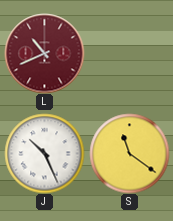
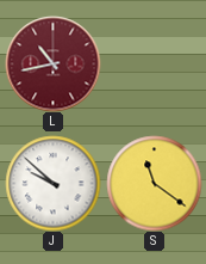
L: 10:41 -> 10:43
J: 10:26 -> 9:52
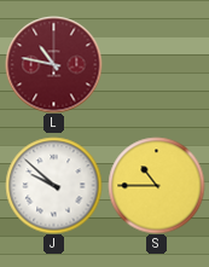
L: 10:43 -> 10:47
S: 11:21 -> 10:45
